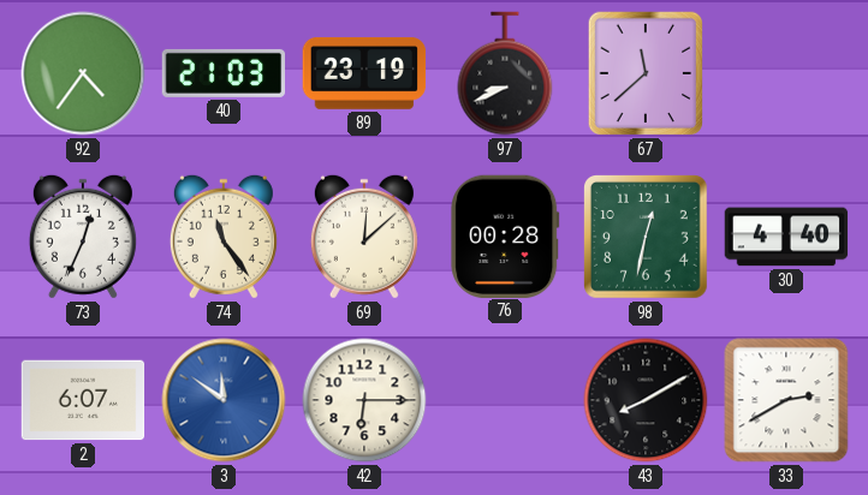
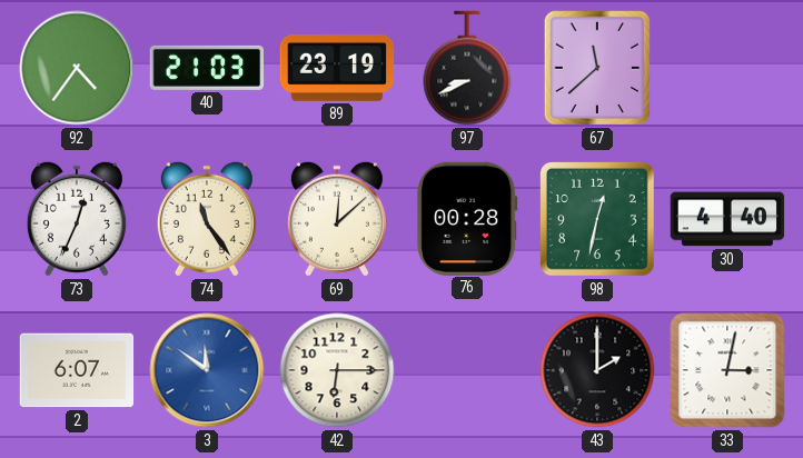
43: 8:10 -> 2:00
33: 2:40 -> 3:02
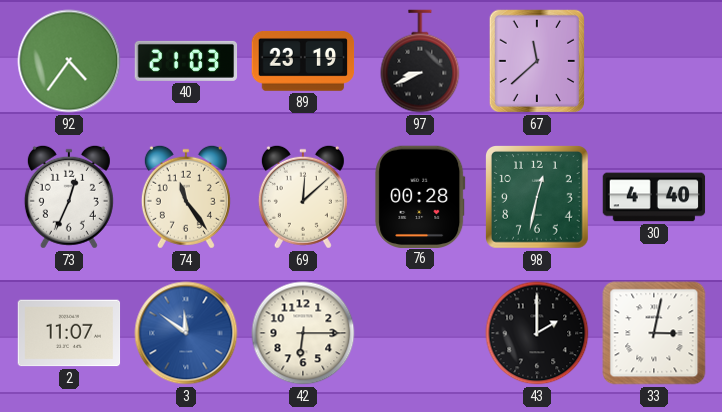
2: 6:07 -> 11:07
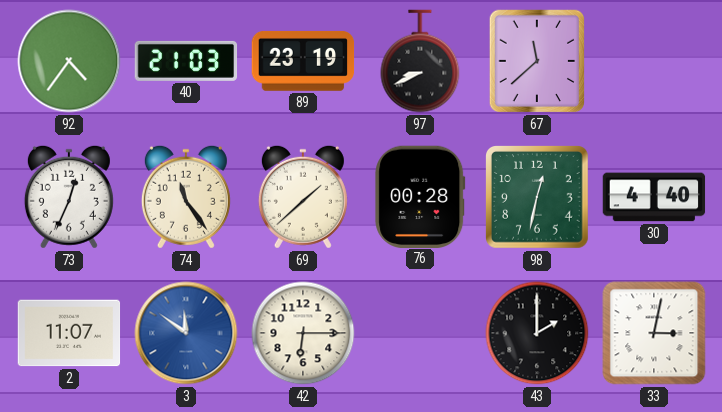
69: 12:08 -> 1:38
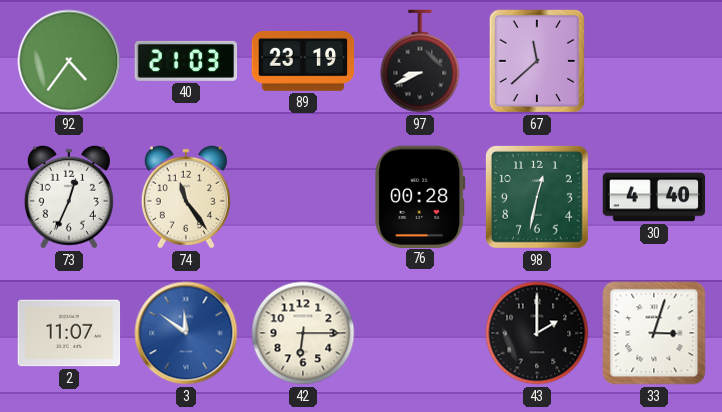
69: 1:38 -> none
33: 3:02 -> 3:03
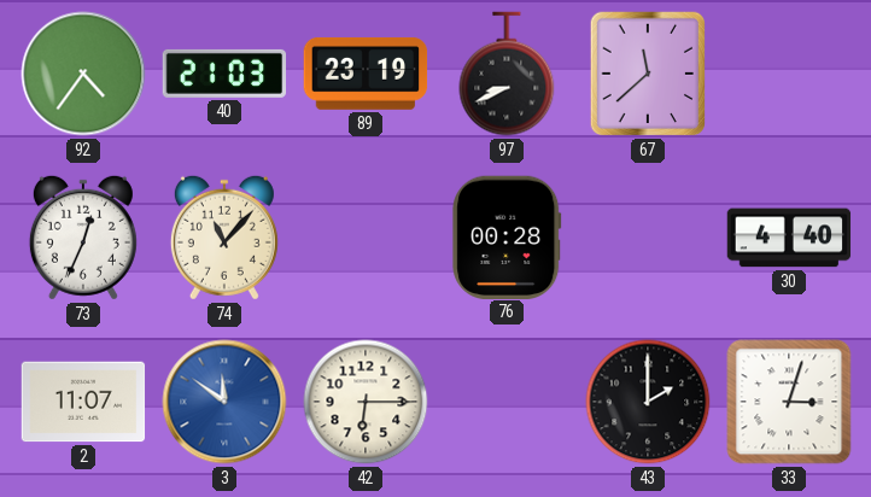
74: 11:24 -> 11:07
98: 12:32 -> none
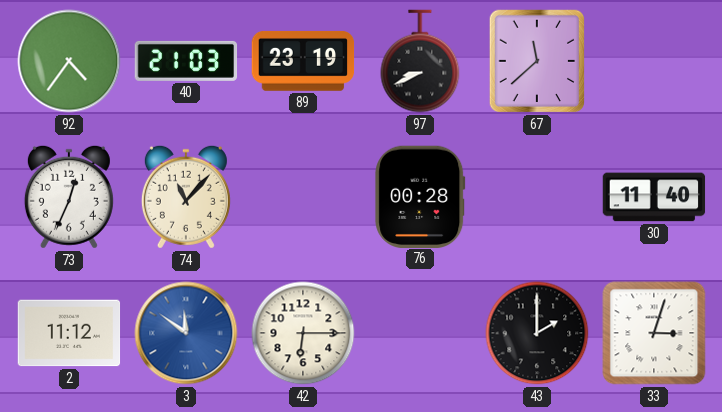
30: 4:40 -> 11:40
2: 11:07 -> 11:12
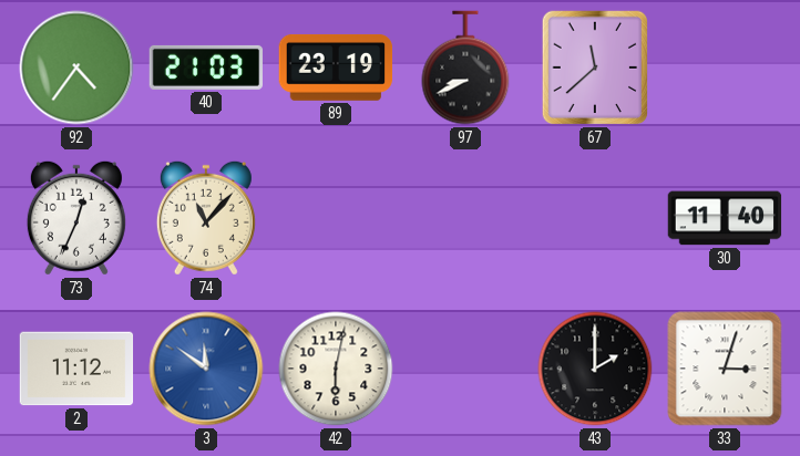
76: 00:28 -> none
42: 6:15 -> 6:02
